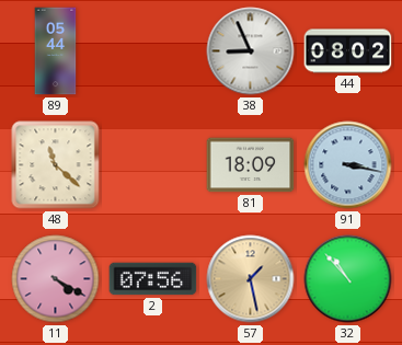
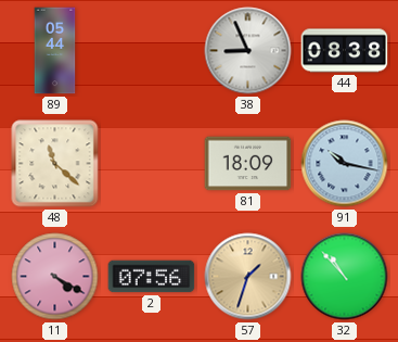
44: 08:02 -> 08:38
91: 3:17 -> 10:17
57: 1:28 -> 1:33
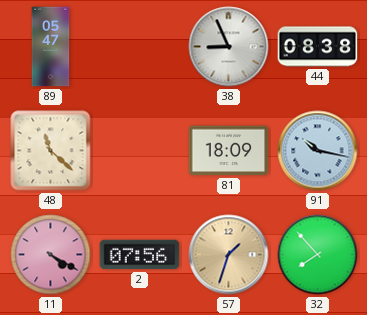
89: 05:44 -> 05:47
32: 10:53 -> 7:53
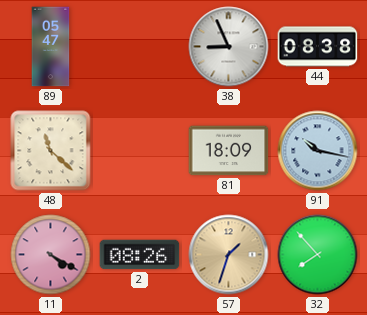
2: 07:56 -> 08:26
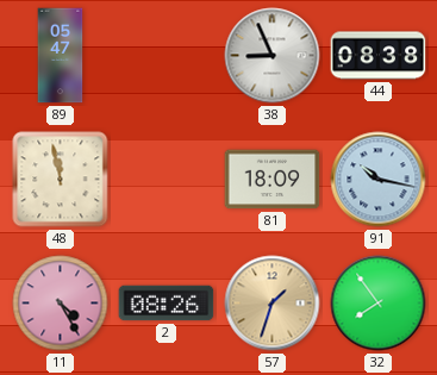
48: 11:22 -> 11:58
11: 4:20 -> 4:25
32: 7:53 -> 7:54
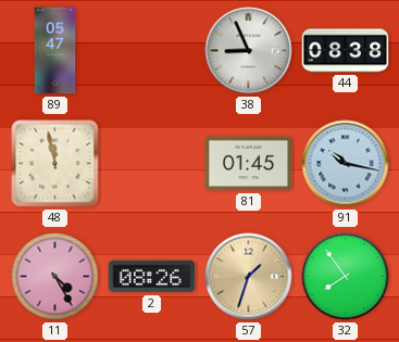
81: 18:09 -> 01:45
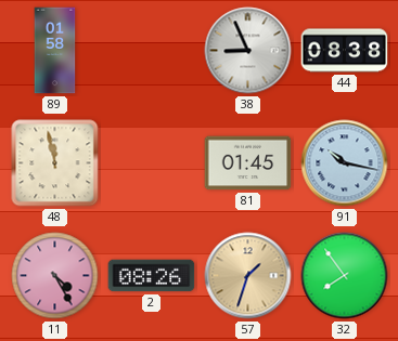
89: 05:47 -> 01:58
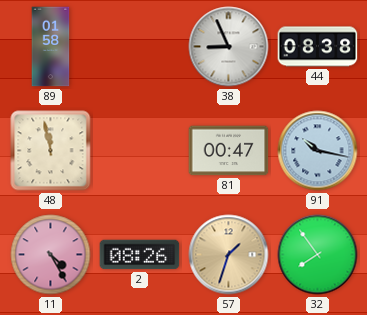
81: 01:45 -> 00:47
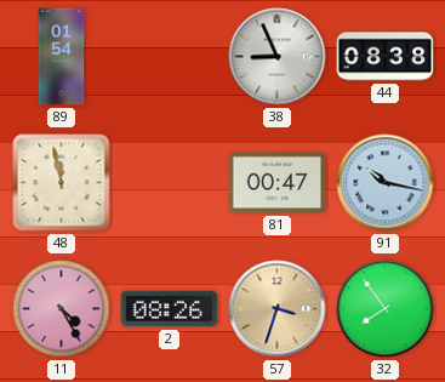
89: 01:58 -> 01:54
57: 1:33 -> 3:33
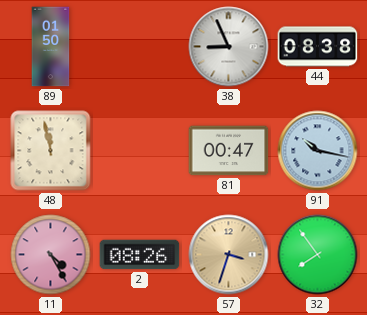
89: 01:54 -> 01:50
